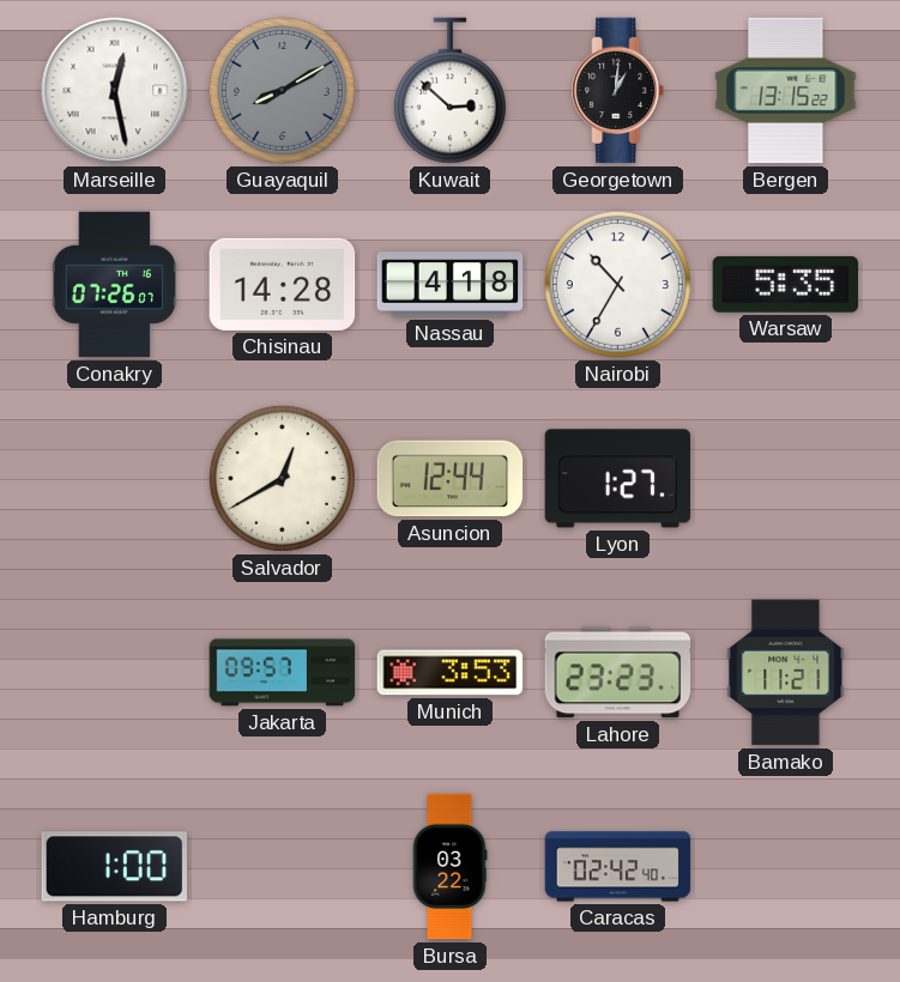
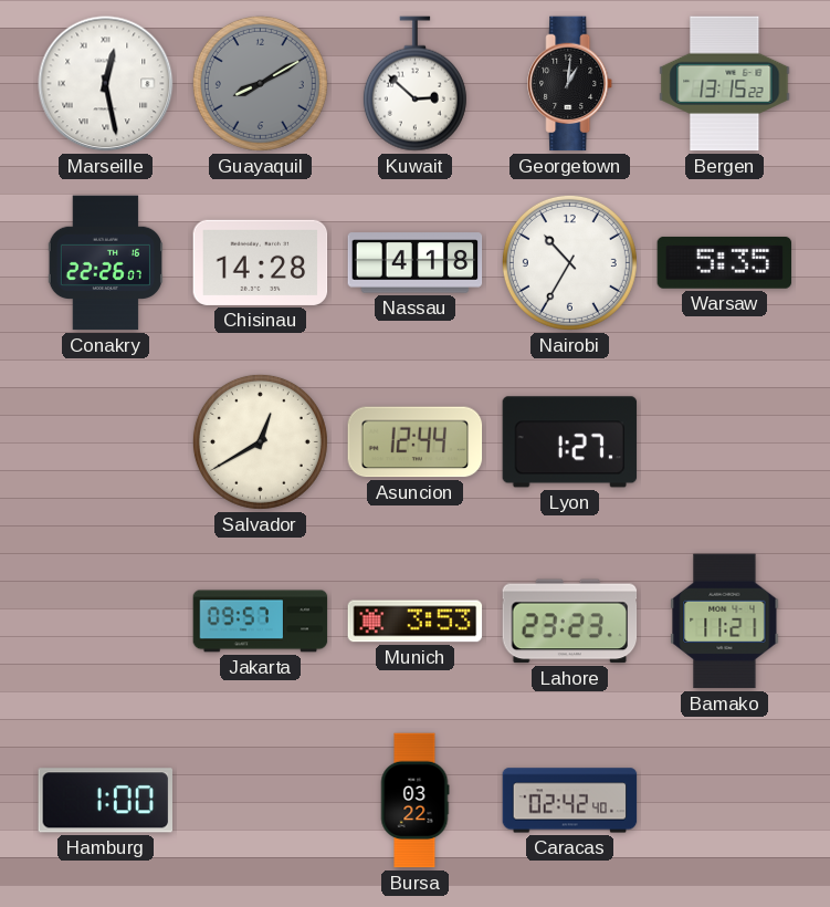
Conakry: 07:26 -> 22:26
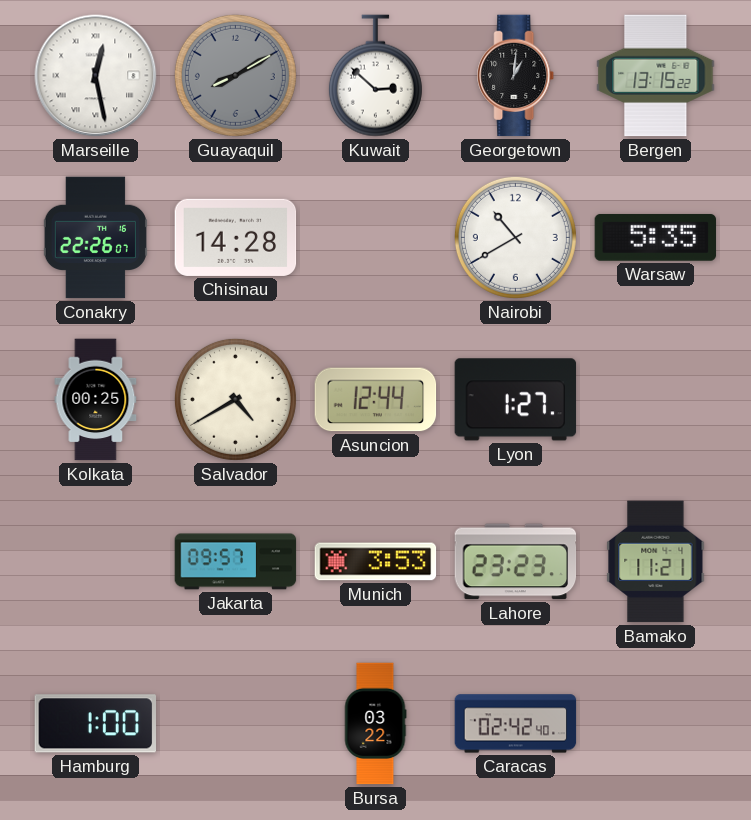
Nassau: 4:18 -> none
Nairobi: 10:35 -> 10:40
Kolkata: none -> 00:25
Salvador: 12:40 -> 4:40
